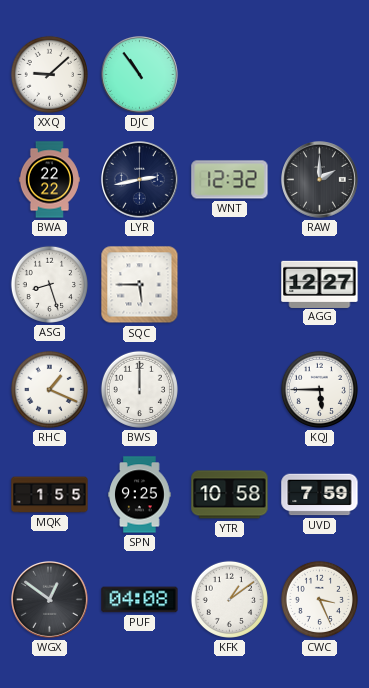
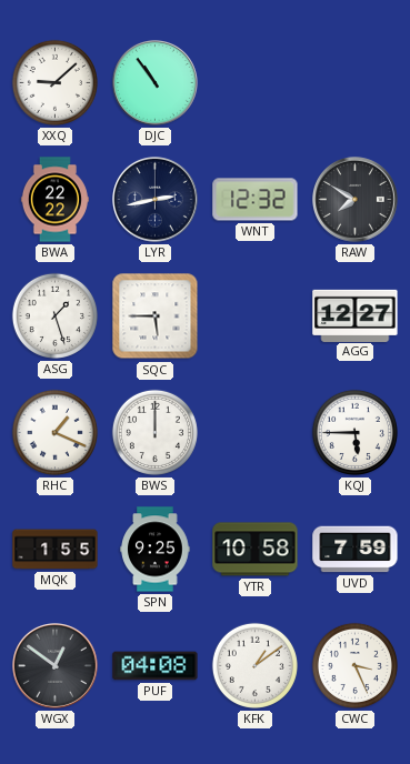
RAW: 2:00 -> 7:50
ASG: 8:27 -> 1:27
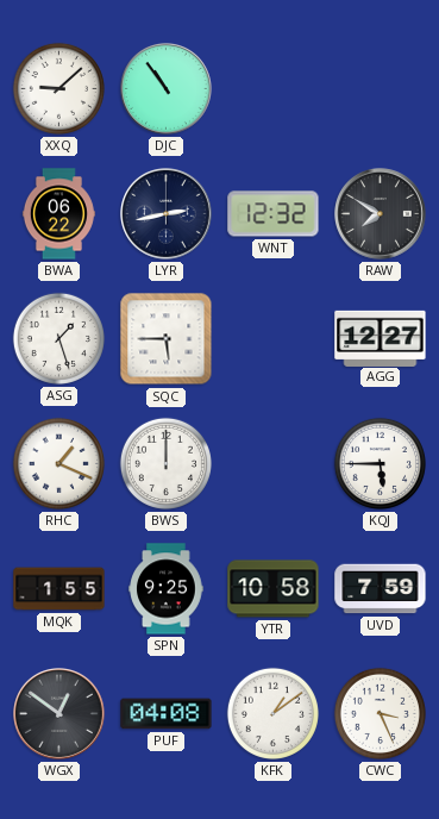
BWA: 22:22 -> 06:22
